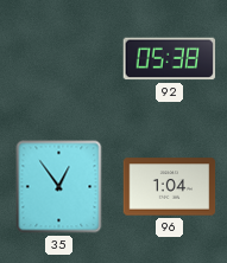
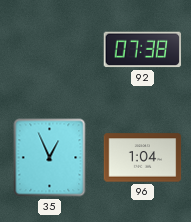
92: 05:38 -> 07:38
35: 12:54 -> 12:56
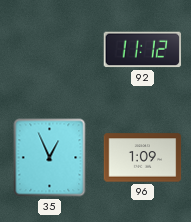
92: 07:38 -> 11:12
96: 1:04 -> 1:09
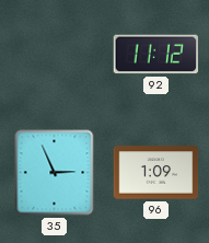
35: 12:56 -> 2:56
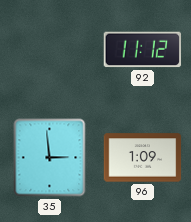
35: 2:56 -> 2:59
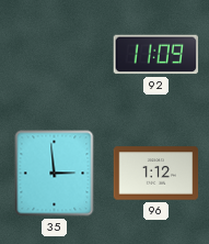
92: 11:12 -> 11:09
96: 1:09 -> 1:12
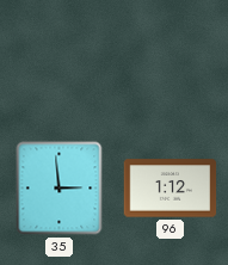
92: 11:09 -> none
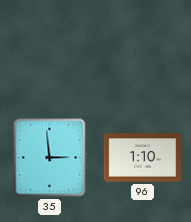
96: 1:12 -> 1:10
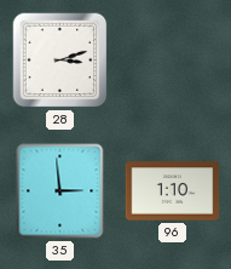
28: none -> 3:12
